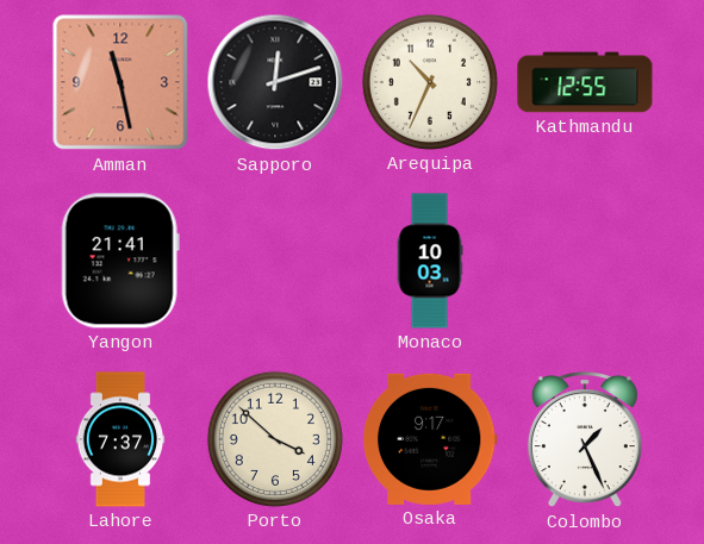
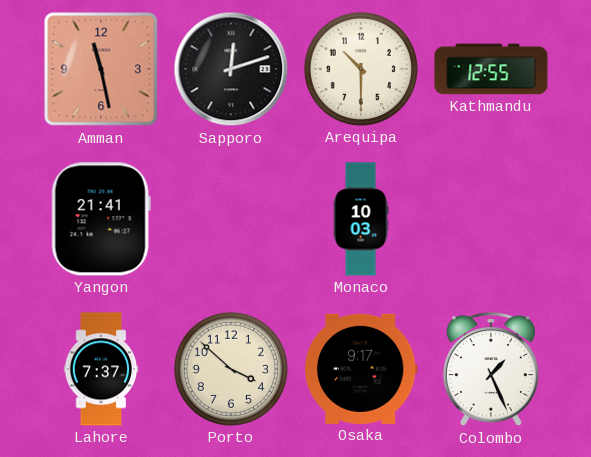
Arequipa: 10:34 -> 10:30
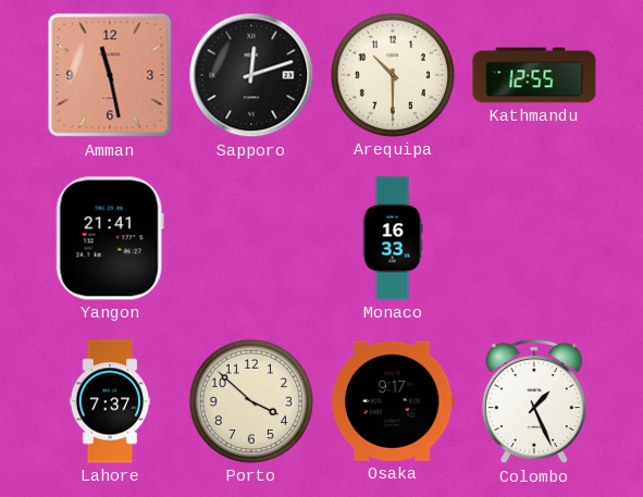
Monaco: 10:03 -> 16:33
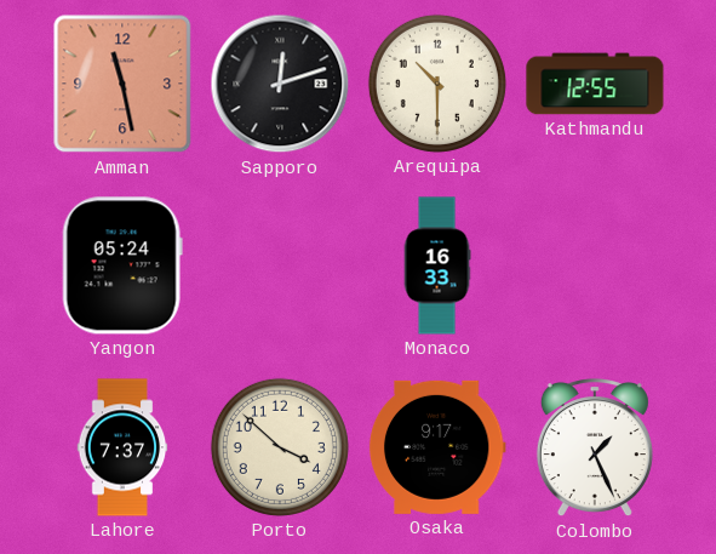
Yangon: 21:41 -> 05:24
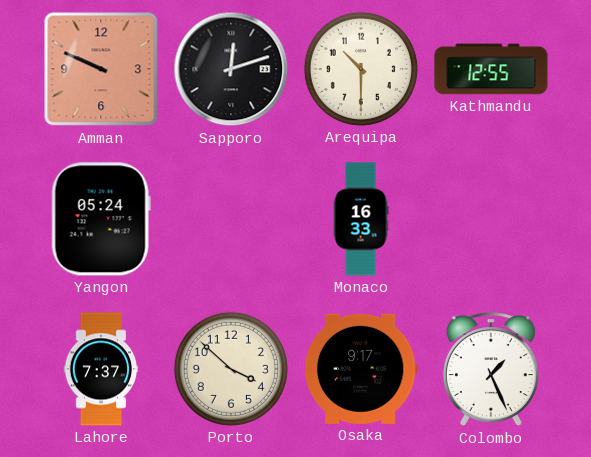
Amman: 11:28 -> 9:49
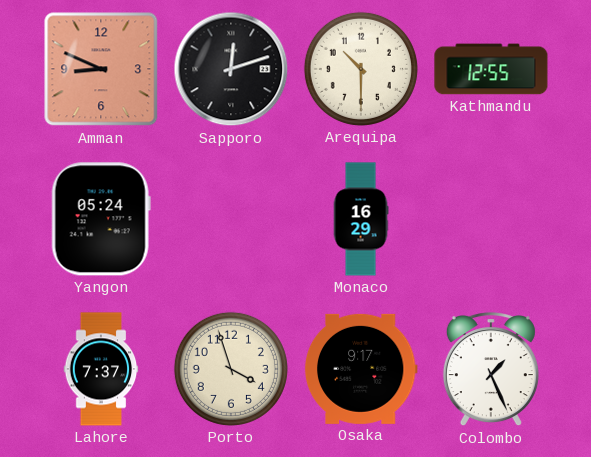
Amman: 9:49 -> 8:49
Monaco: 16:33 -> 16:29
Porto: 3:52 -> 3:57
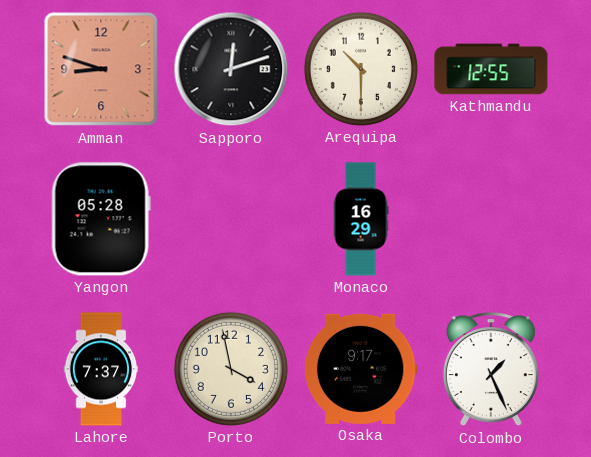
Amman: 8:49 -> 8:48
Yangon: 05:24 -> 05:28
Porto: 3:57 -> 3:58
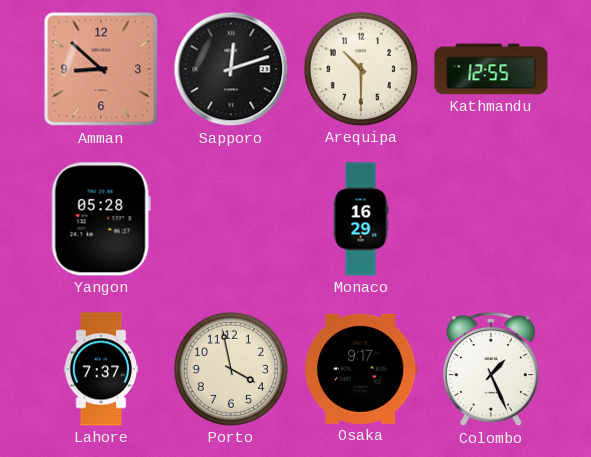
Amman: 8:48 -> 8:52
